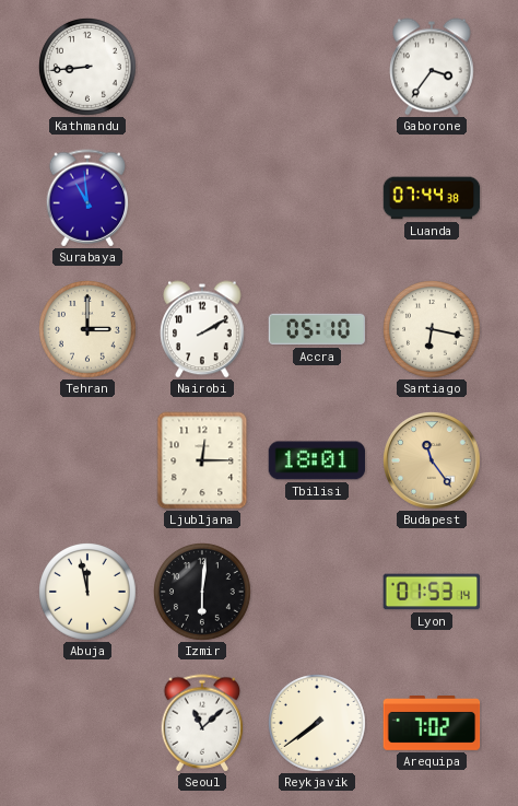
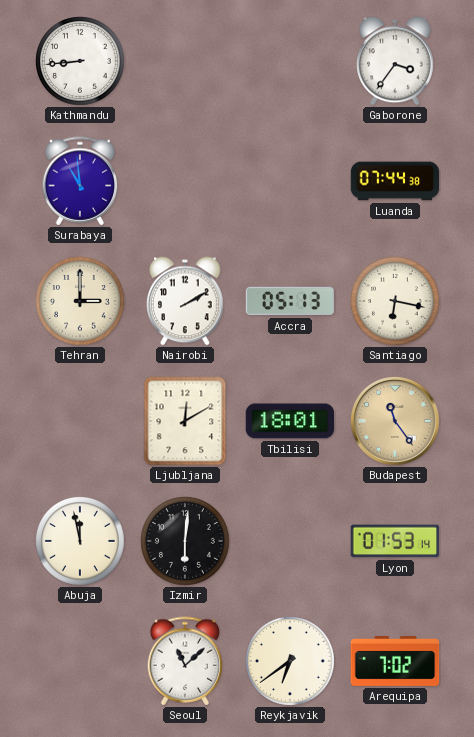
Accra: 05:10 -> 05:13
Ljubljana: 12:15 -> 12:10
Reykjavik: 7:39 -> 6:39
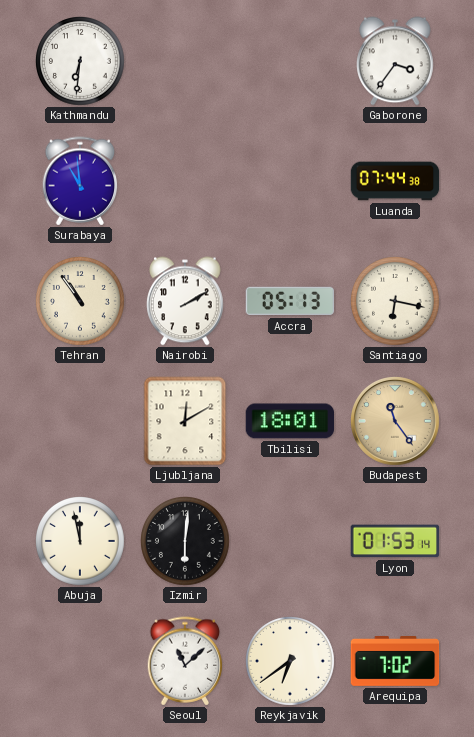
Kathmandu: 8:44 -> 6:31
Tehran: 3:00 -> 10:54
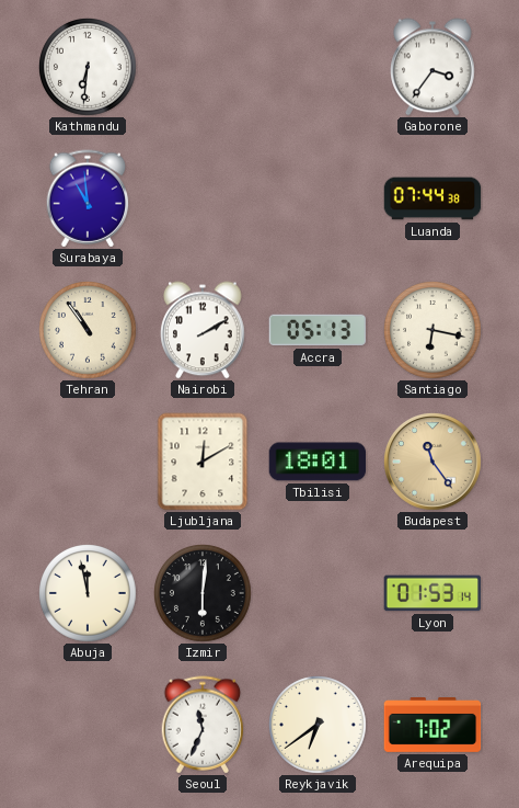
Seoul: 11:08 -> 11:34
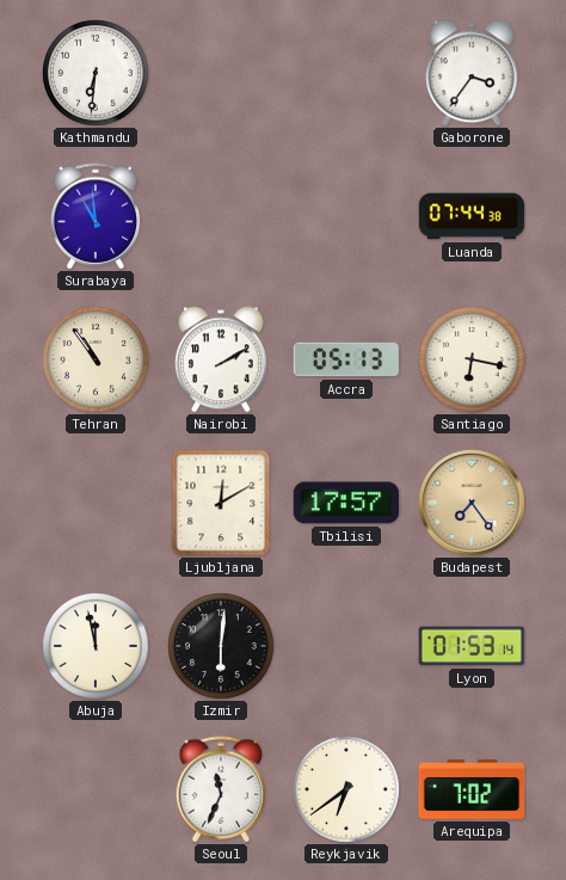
Tbilisi: 18:01 -> 17:57
Budapest: 11:24 -> 7:24
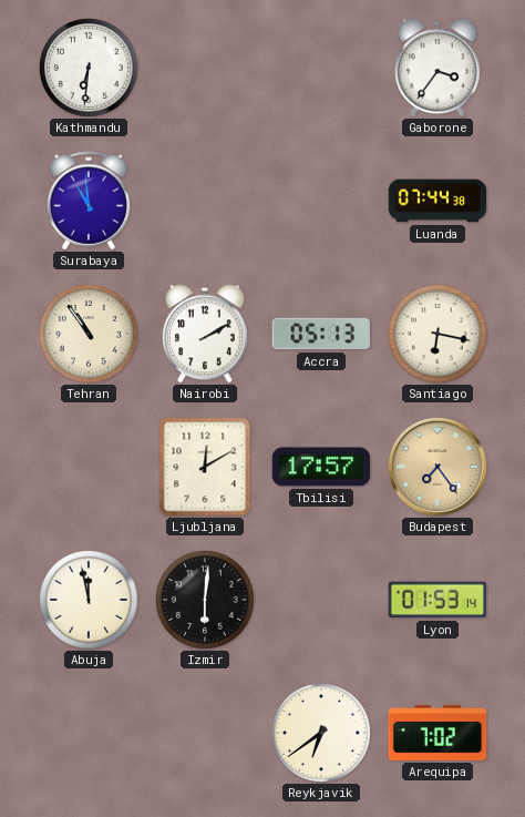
Seoul: 11:34 -> none
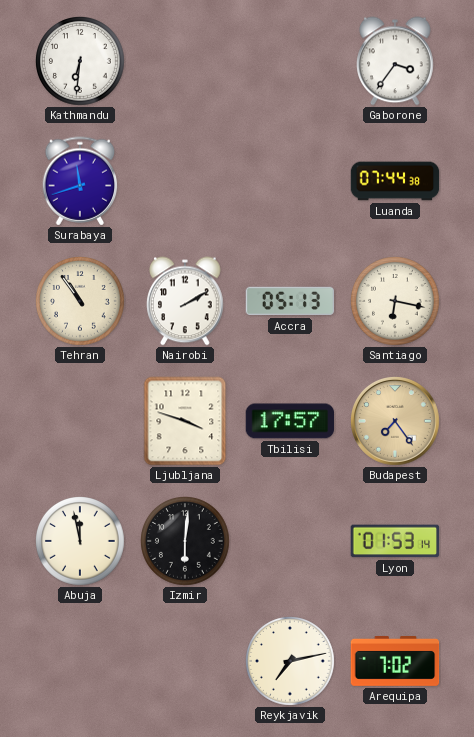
Surabaya: 10:59 -> 11:42
Ljubljana: 12:10 -> 3:48
Reykjavik: 6:39 -> 7:13
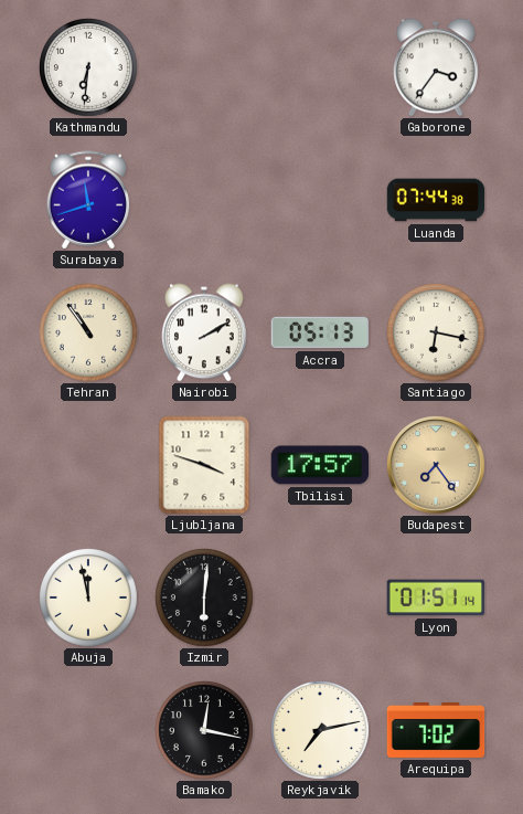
Lyon: 01:53 -> 01:51
Bamako: none -> 12:17
